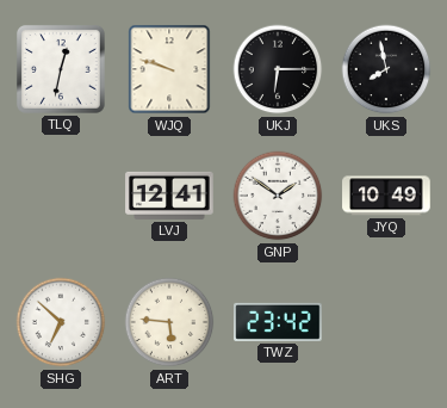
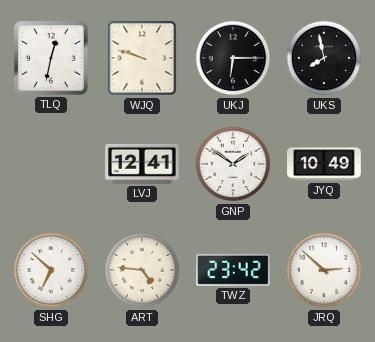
ART: 5:46 -> 4:46
JRQ: none -> 2:52
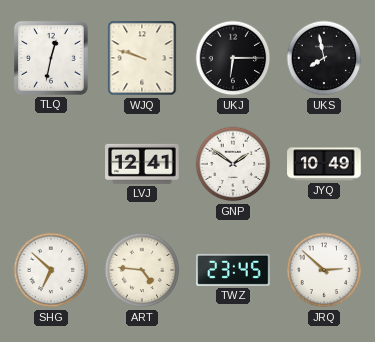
TWZ: 23:42 -> 23:45
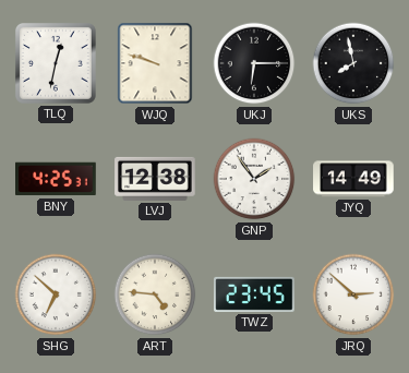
BNY: none -> 4:25
LVJ: 12:41 -> 12:38
GNP: 1:51 -> 1:54
JYQ: 10:49 -> 14:49
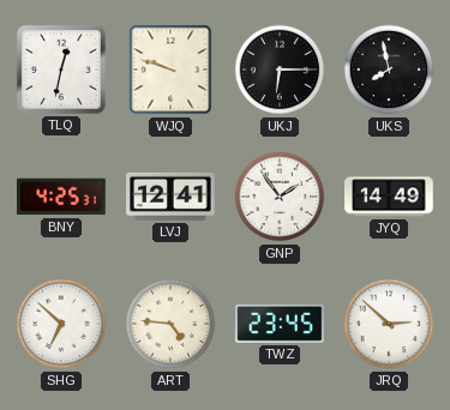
LVJ: 12:38 -> 12:41
